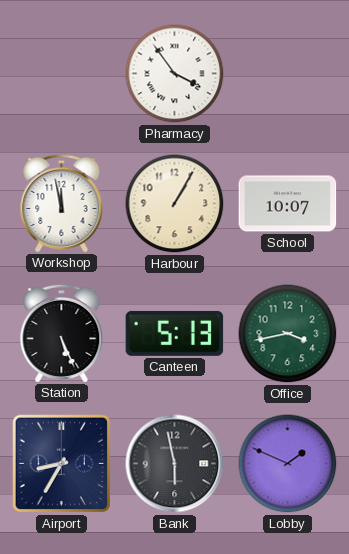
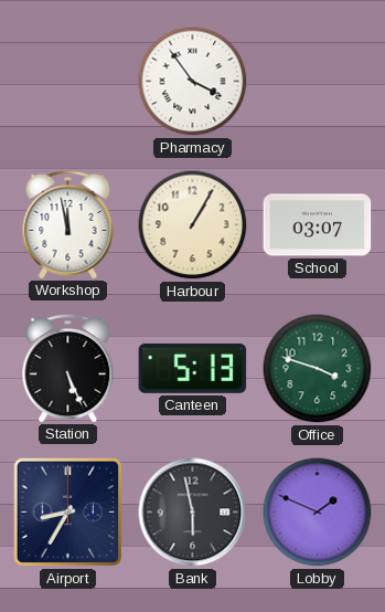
School: 10:07 -> 03:07
Office: 3:43 -> 3:48
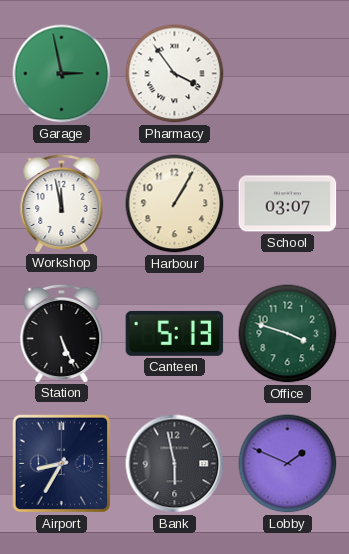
Garage: none -> 2:58
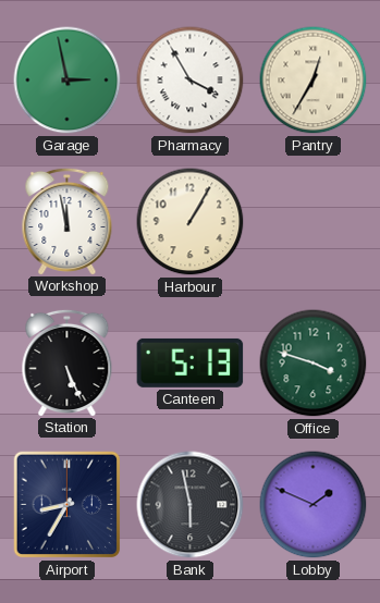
Pharmacy: 3:54 -> 3:55
Pantry: none -> 12:35
School: 03:07 -> none
